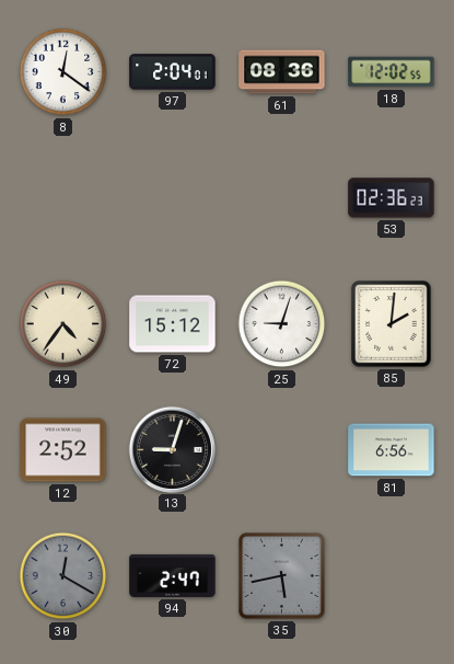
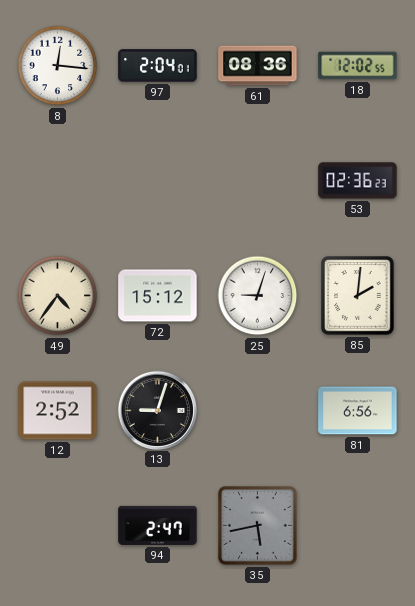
8: 12:21 -> 12:16
30: 12:20 -> none
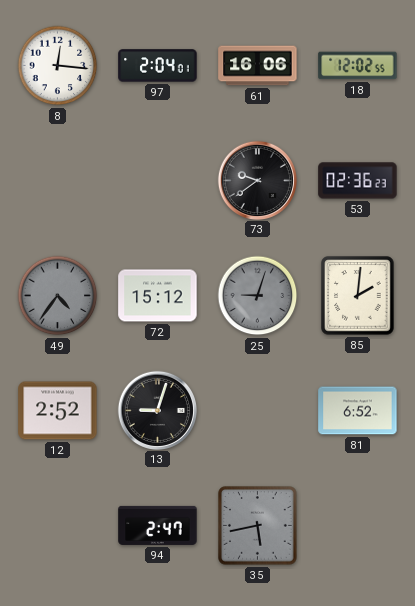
61: 08:36 -> 16:06
73: none -> 9:39
49 dial: cream -> grey
25 dial: white -> grey
81: 6:56 -> 6:52
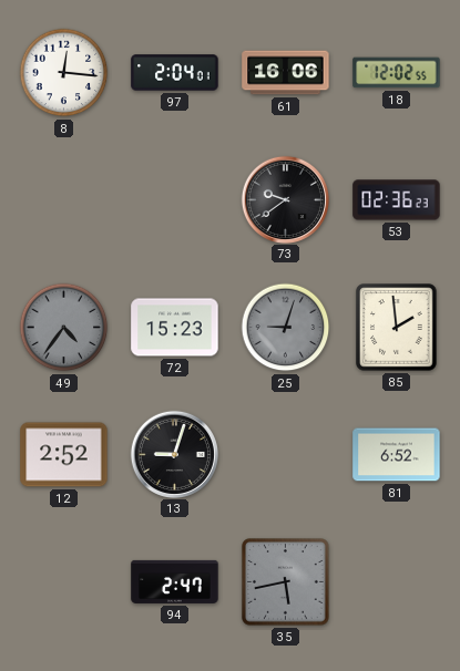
72: 15:12 -> 15:23
85: 2:01 -> 1:59
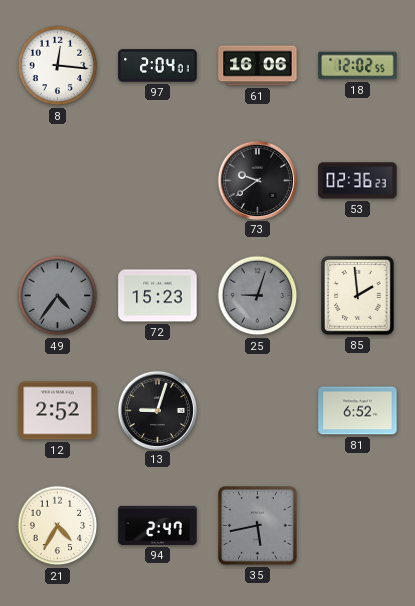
21: none -> 4:35
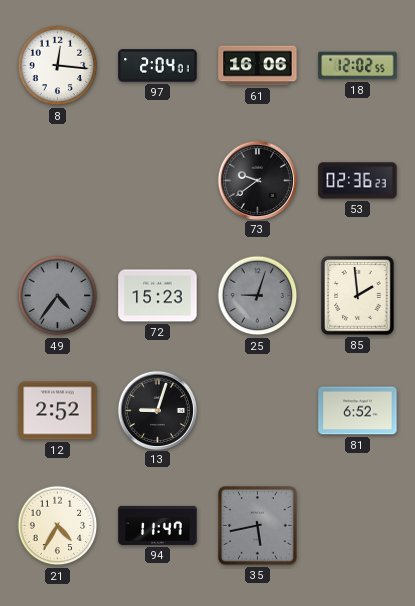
94: 2:47 -> 11:47
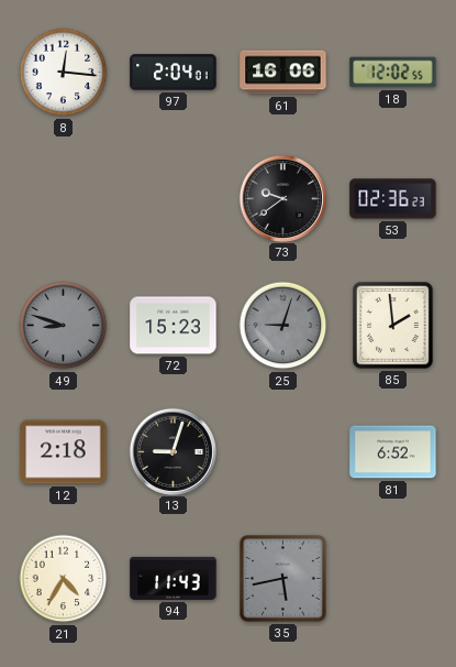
49: 4:36 -> 8:48
12: 2:52 -> 2:18
94: 11:47 -> 11:43
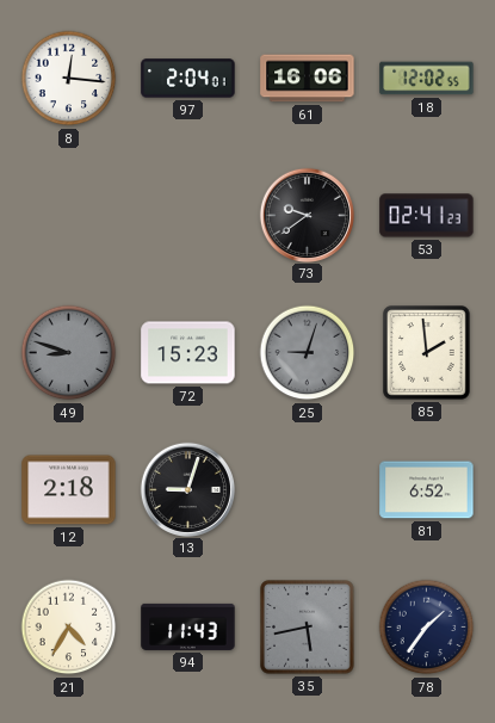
53: 02:36 -> 02:41
78: none -> 1:36
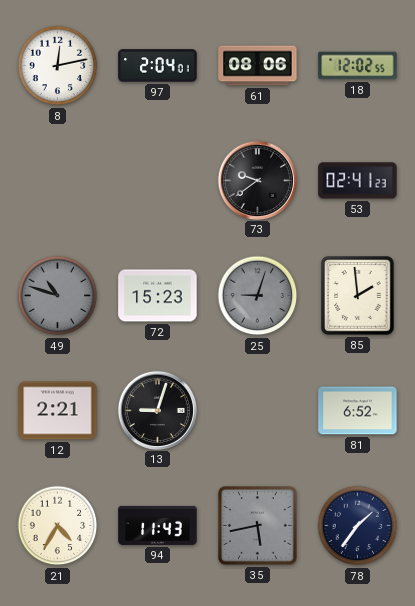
8: 12:16 -> 12:13
61: 16:06 -> 08:06
49: 8:48 -> 10:48
12: 2:18 -> 2:21
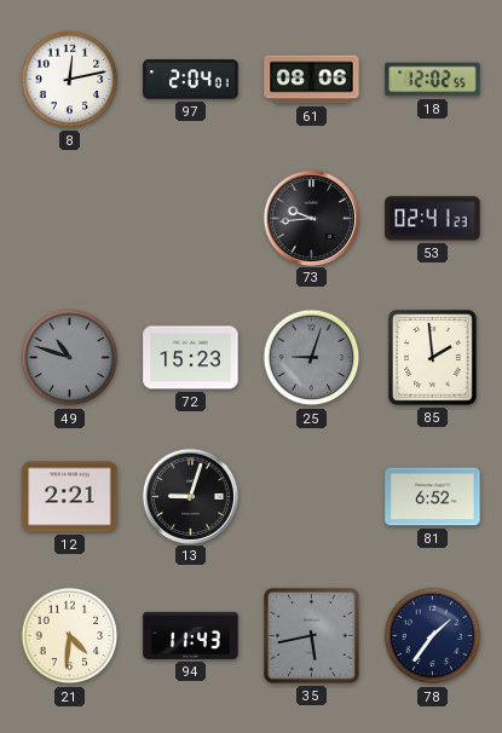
73: 9:39 -> 9:44
21: 4:35 -> 4:31
